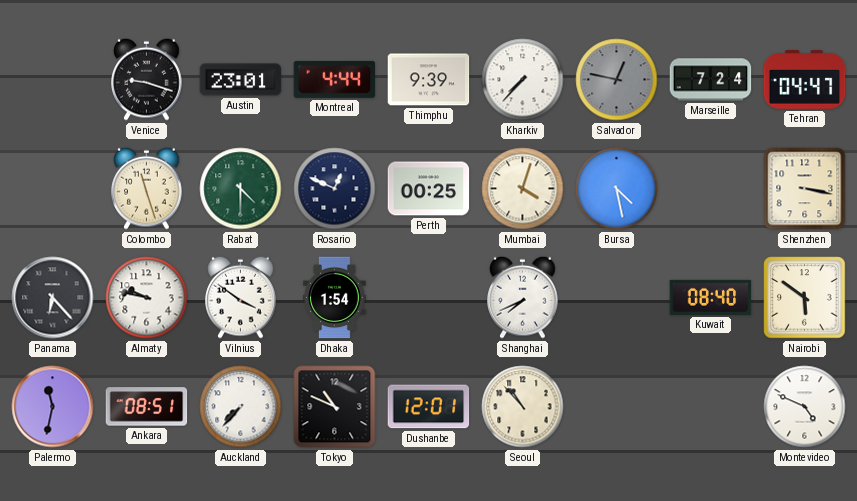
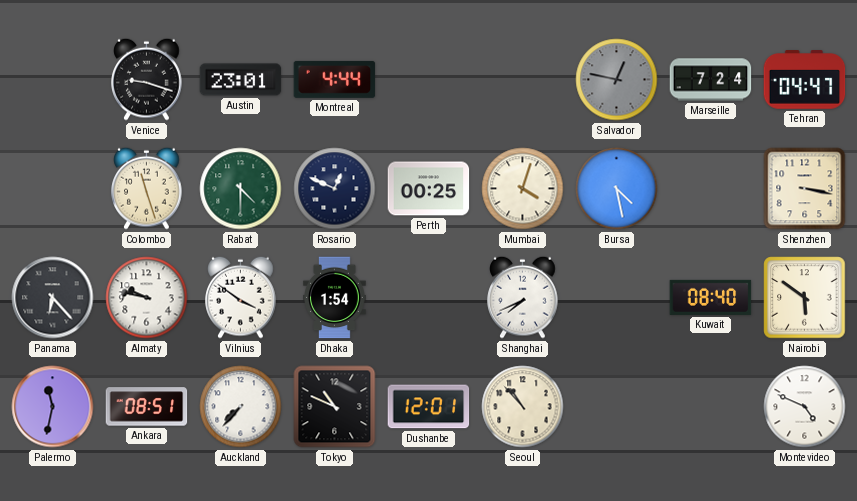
Thimphu: 9:39 -> none
Kharkiv: 7:37 -> none
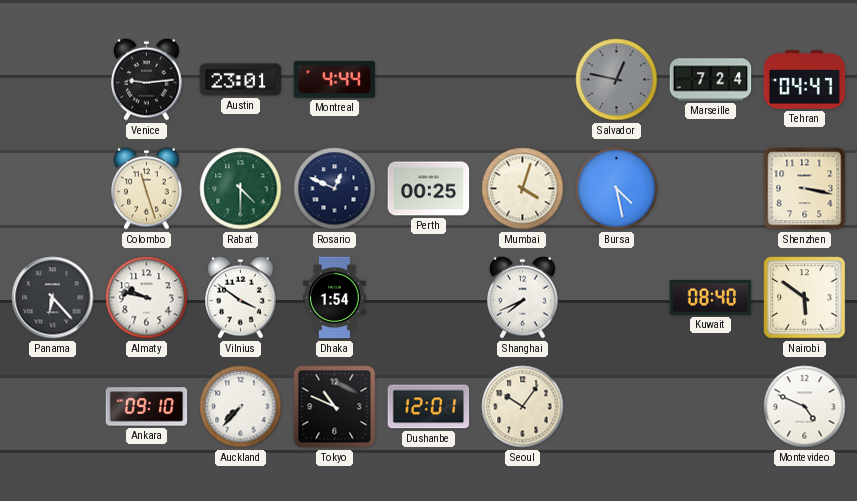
Venice: 9:18 -> 9:14
Palermo: 11:32 -> none
Ankara: 08:51 -> 09:10
Seoul: 10:53 -> 10:06
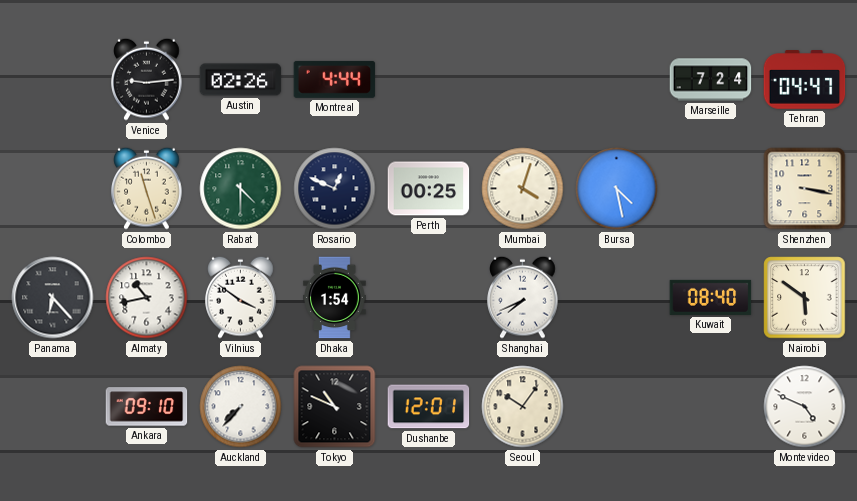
Austin: 23:01 -> 02:26
Salvador: 12:47 -> none
Almaty: 9:47 -> 10:43
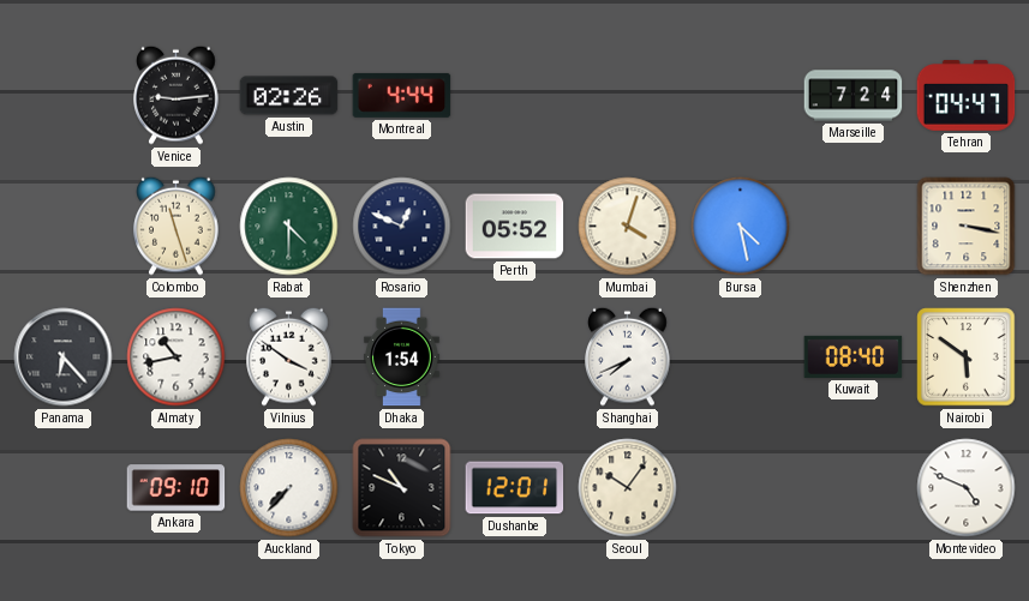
Perth: 00:25 -> 05:52
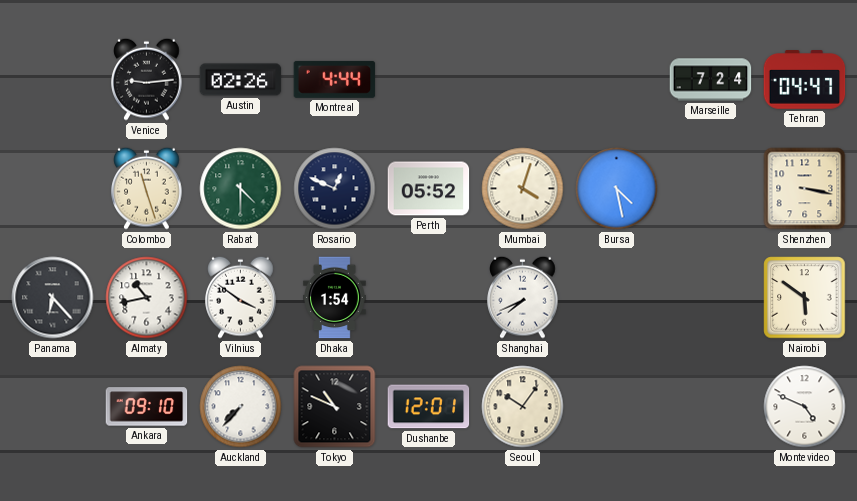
Kuwait: 08:40 -> none
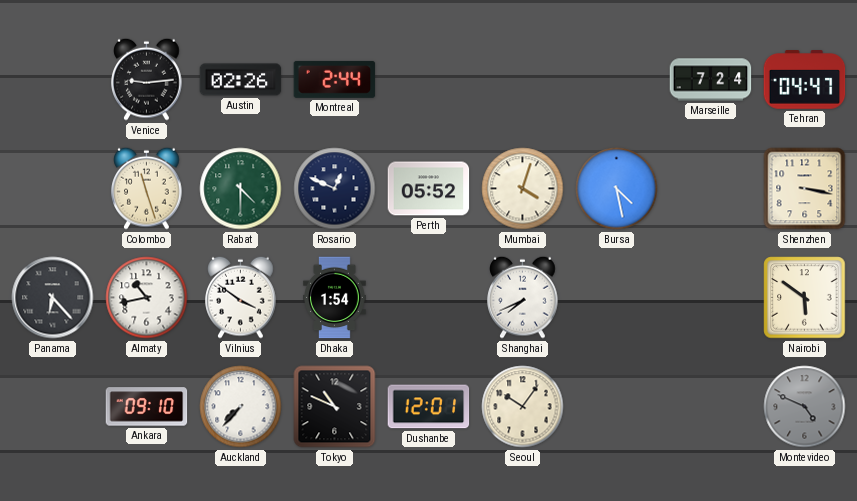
Montreal: 4:44 -> 2:44
Montevideo dial: white -> grey
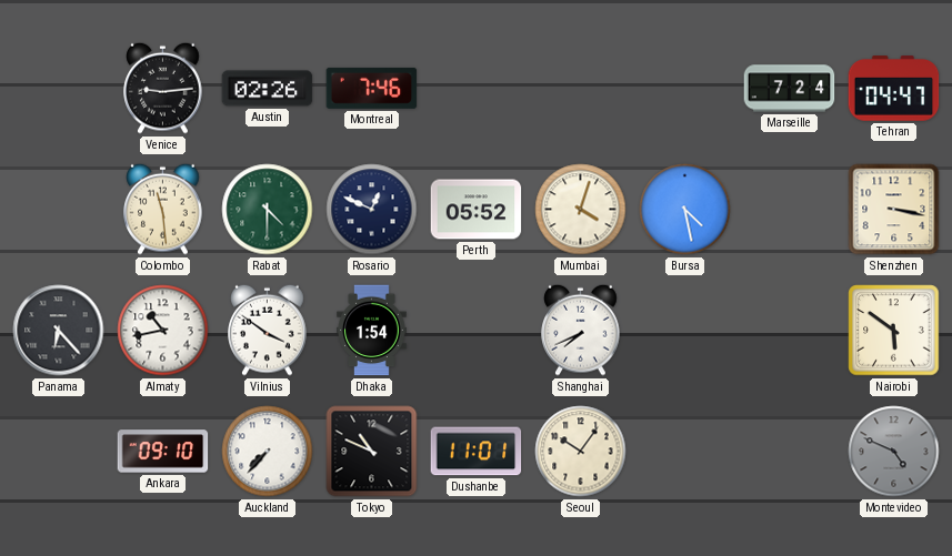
Montreal: 2:44 -> 7:46
Colombo: 11:27 -> 11:29
Dushanbe: 12:01 -> 11:01
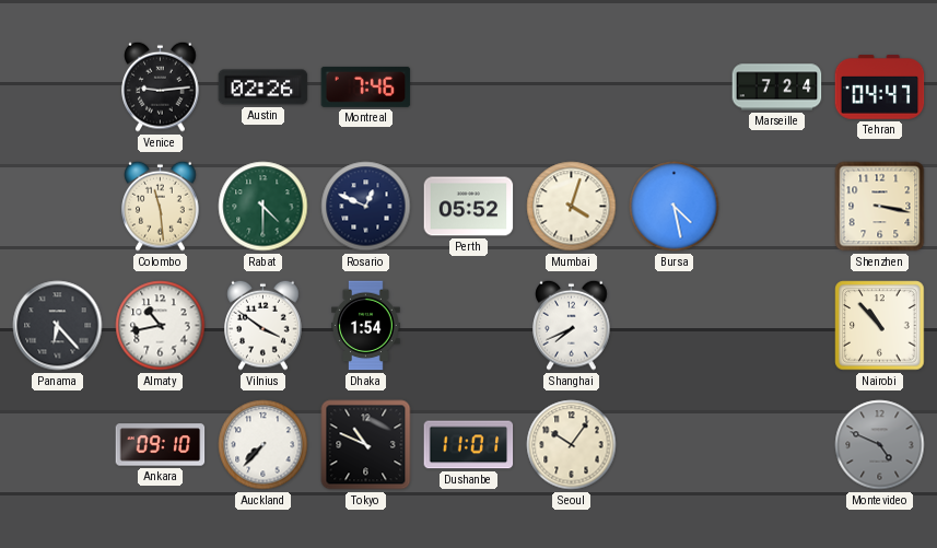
Nairobi: 5:51 -> 10:53
